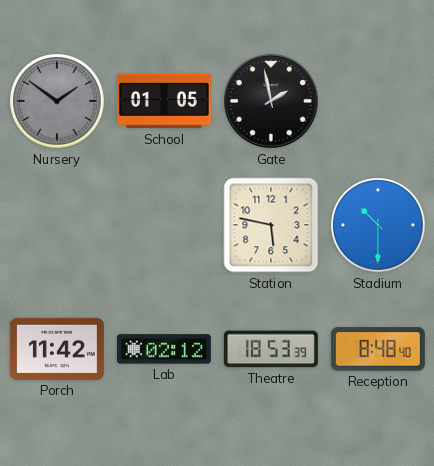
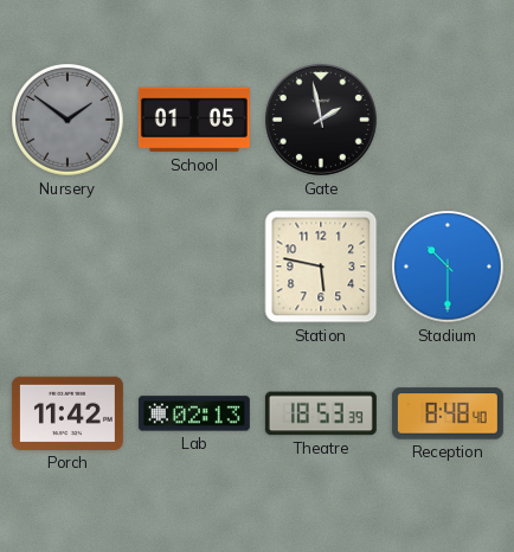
Lab: 02:12 -> 02:13
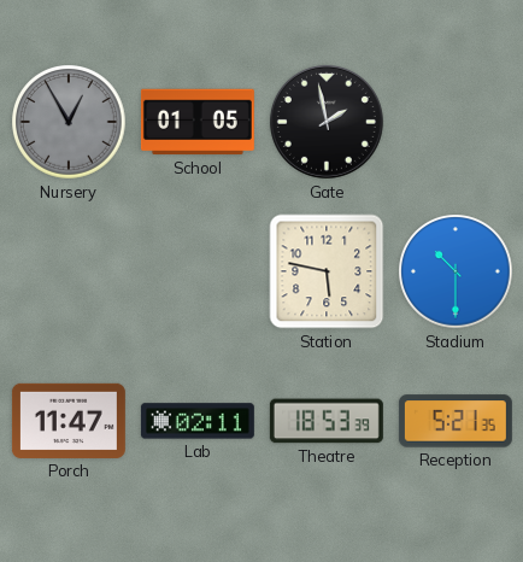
Nursery: 1:51 -> 12:55
Porch: 11:42 -> 11:47
Lab: 02:13 -> 02:11
Reception: 8:48 -> 5:21
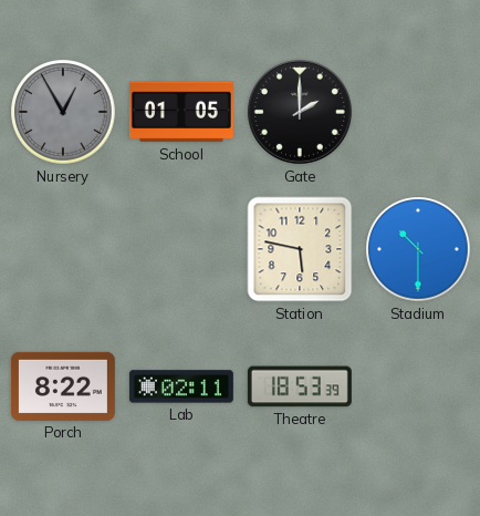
Gate: 1:58 -> 2:00
Porch: 11:47 -> 8:22
Reception: 5:21 -> none
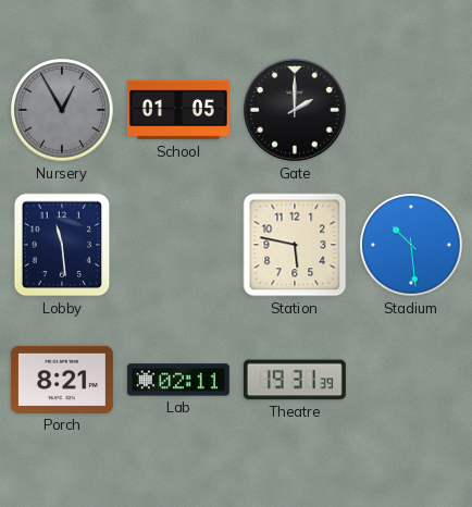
Lobby: none -> 11:29
Stadium: 10:30 -> 10:29
Porch: 8:22 -> 8:21
Theatre: 18:53 -> 19:31
